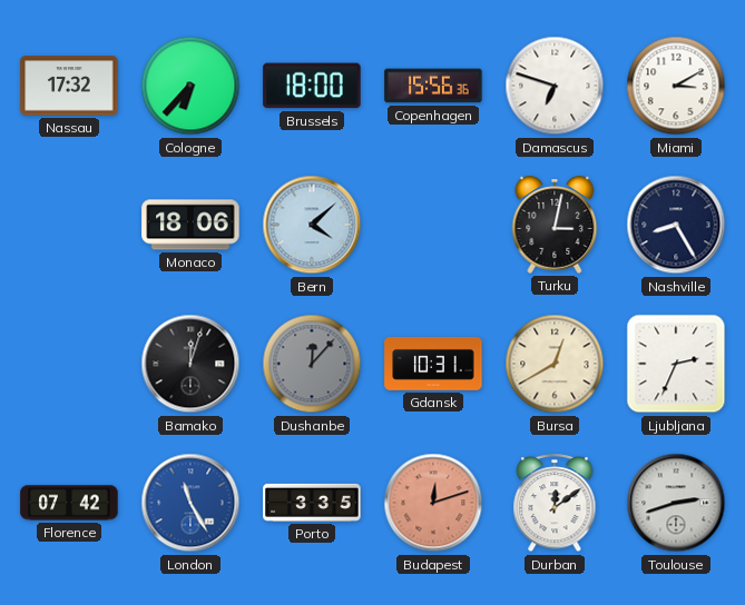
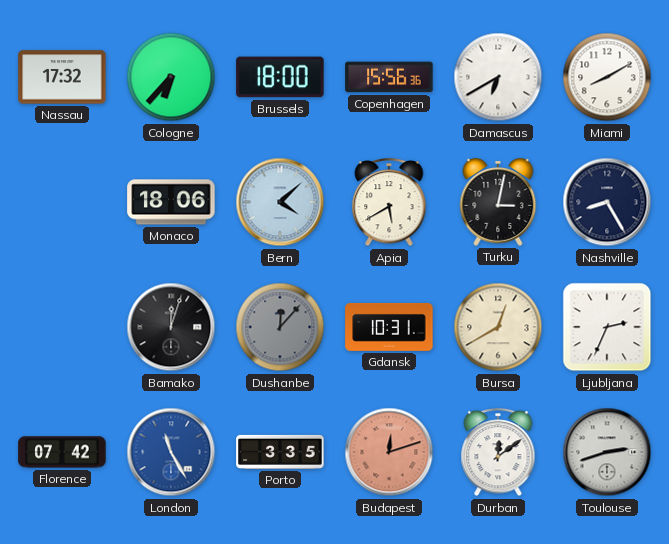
Damascus: 6:48 -> 6:40
Miami: 3:10 -> 8:10
Apia: none -> 5:40
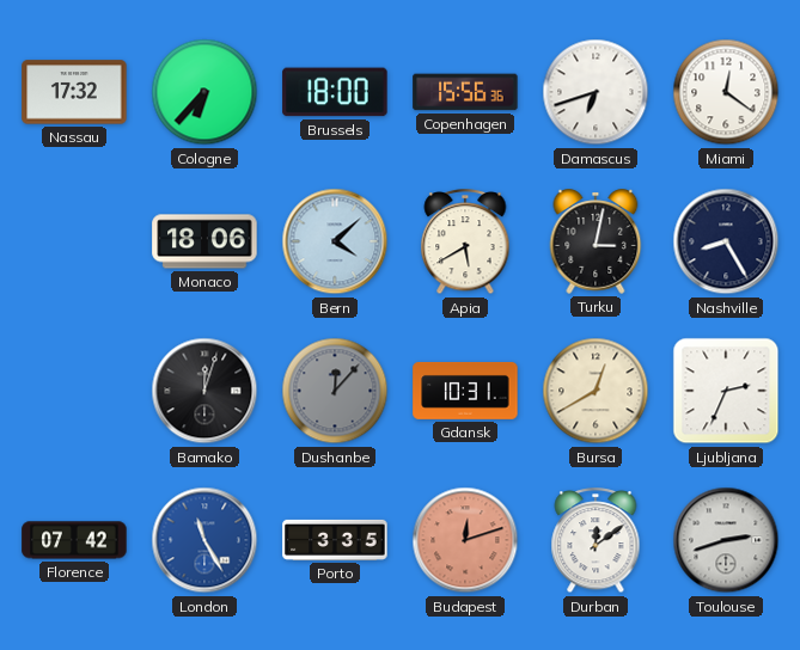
Damascus: 6:40 -> 6:42
Miami: 8:10 -> 12:21
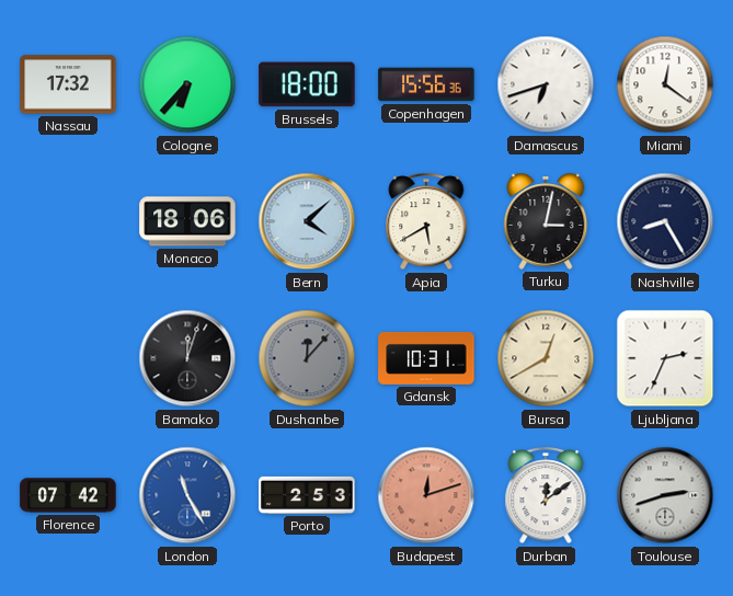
Porto: 3:35 -> 2:53
